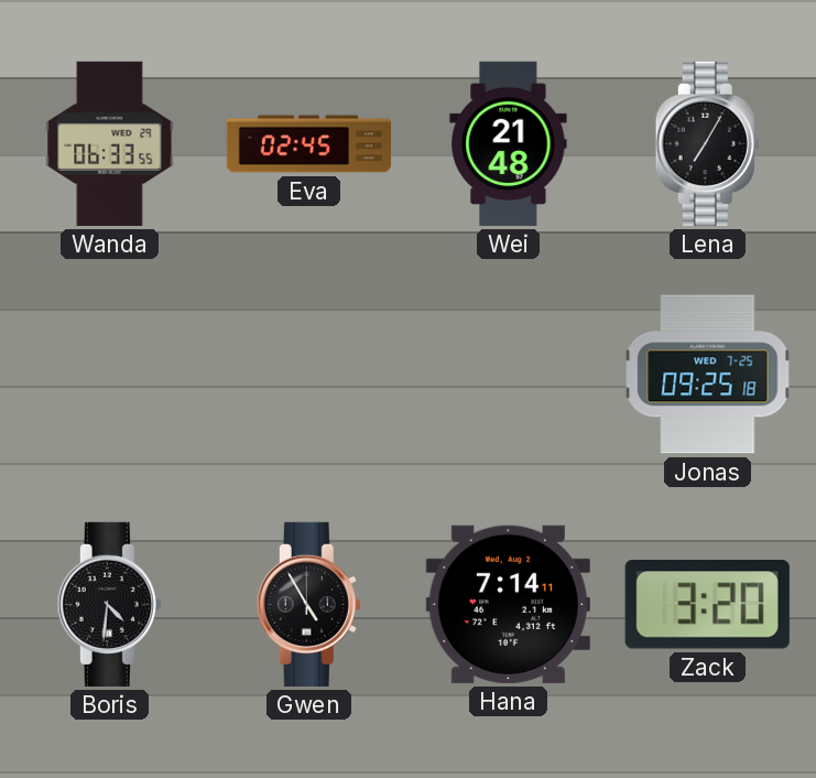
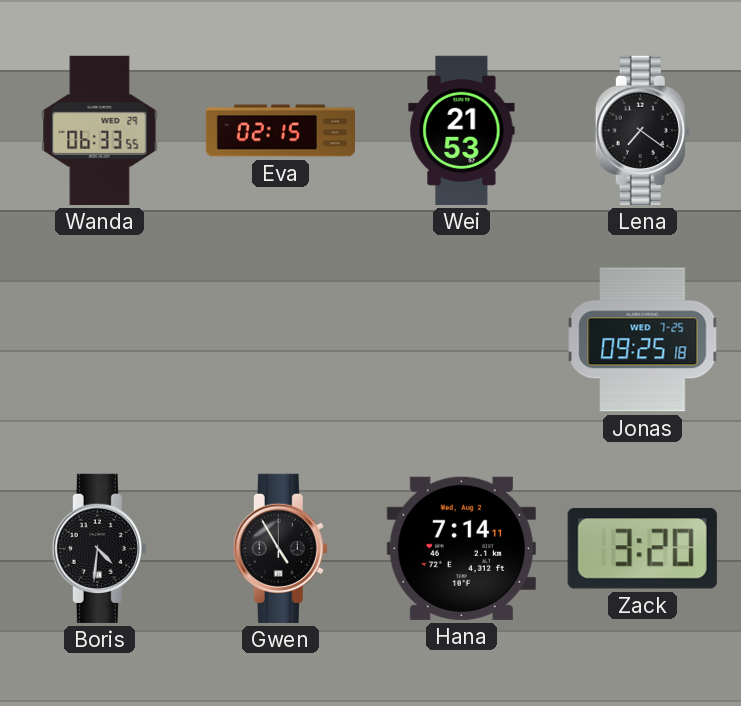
Eva: 02:45 -> 02:15
Wei: 21:48 -> 21:53
Lena: 7:05 -> 7:21
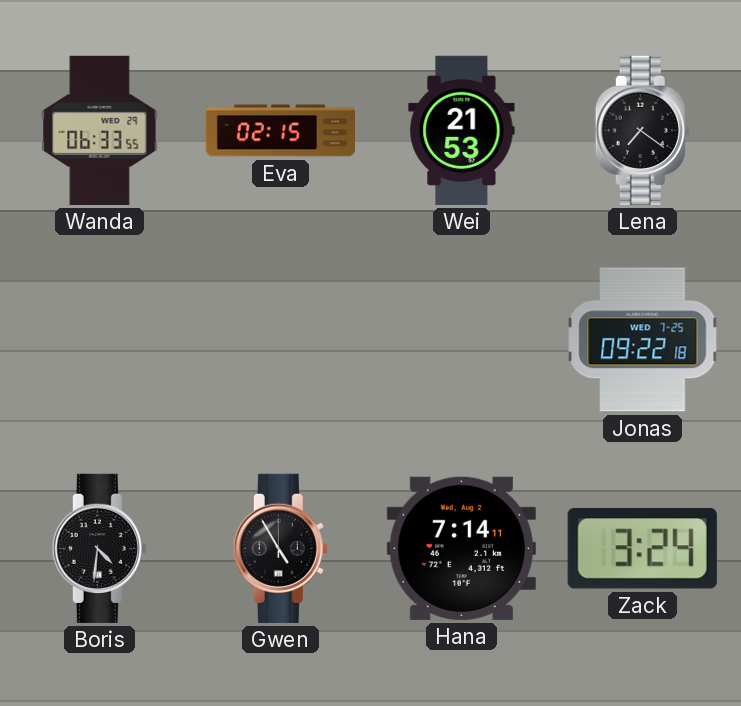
Jonas: 09:25 -> 09:22
Zack: 3:20 -> 3:24
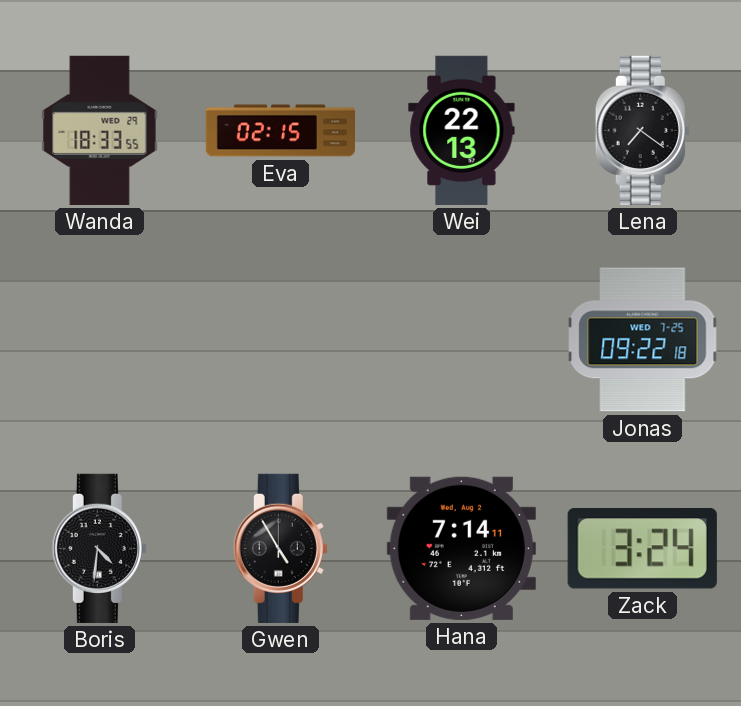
Wanda: 06:33 -> 18:33
Wei: 21:53 -> 22:13
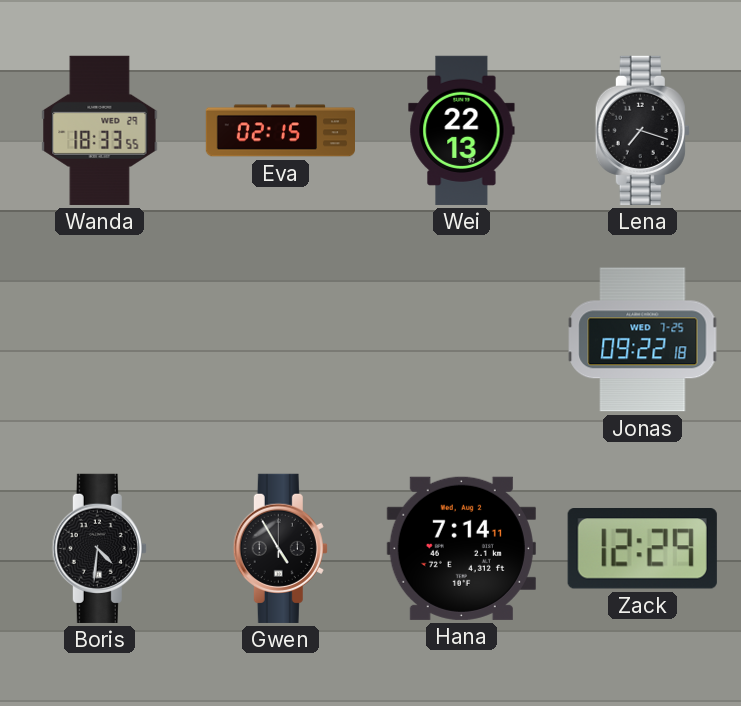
Lena: 7:21 -> 7:18
Zack: 3:24 -> 12:29
